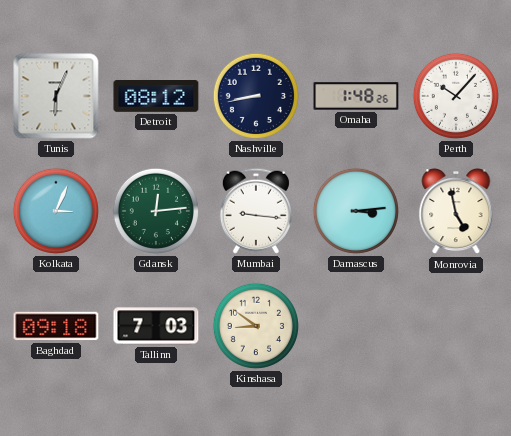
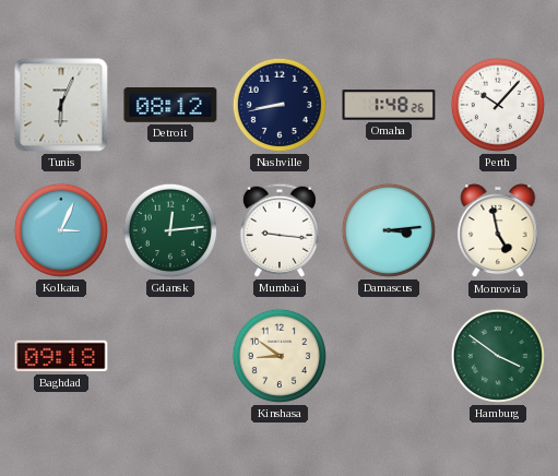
Tallinn: 7:03 -> none
Hamburg: none -> 3:51
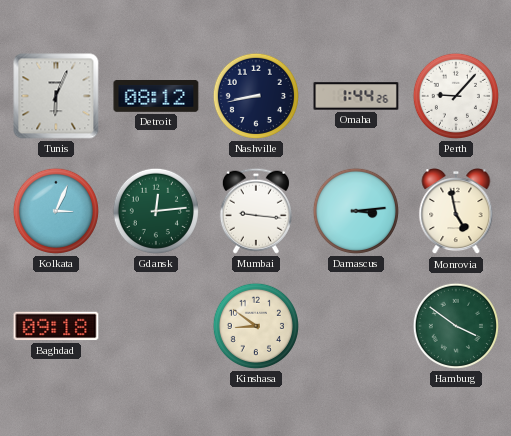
Omaha: 1:48 -> 1:44
Perth: 10:07 -> 9:07
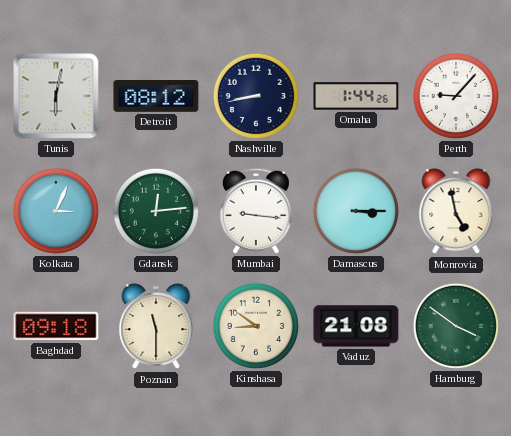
Tunis: 6:04 -> 6:02
Damascus: 3:14 -> 3:15
Poznan: none -> 11:30
Vaduz: none -> 21:08
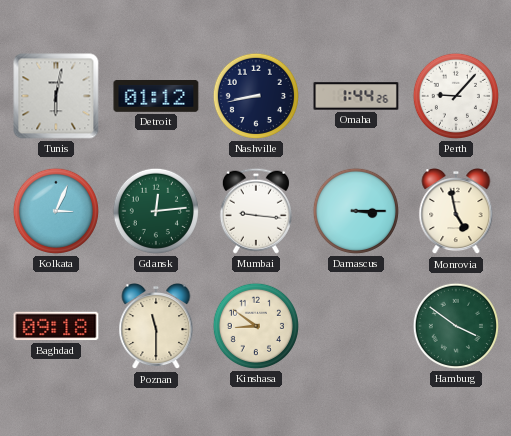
Detroit: 08:12 -> 01:12
Vaduz: 21:08 -> none
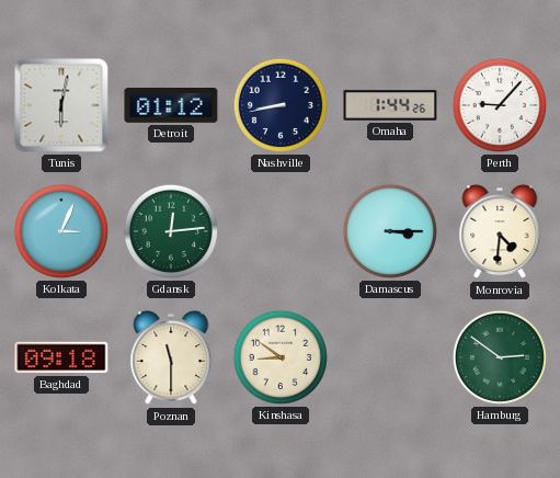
Mumbai: 9:16 -> none
Monrovia: 4:58 -> 4:31
Hamburg: 3:51 -> 2:51
